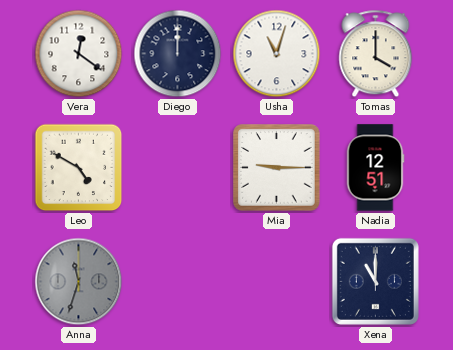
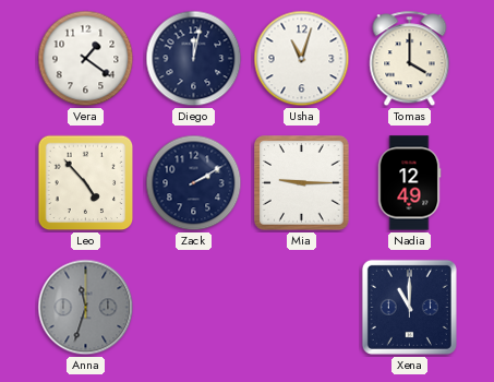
Vera: 12:21 -> 1:21
Diego: 12:00 -> 12:02
Leo: 4:50 -> 4:53
Zack: none -> 2:10
Nadia: 12:51 -> 12:49
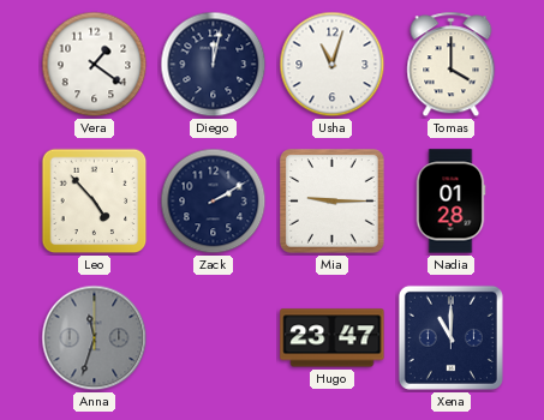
Nadia: 12:49 -> 01:28
Hugo: none -> 23:47
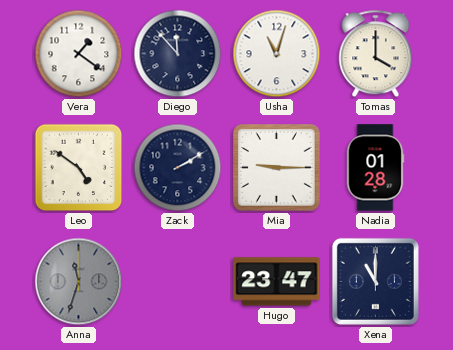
Diego: 12:02 -> 11:53
Leo: 4:53 -> 4:51
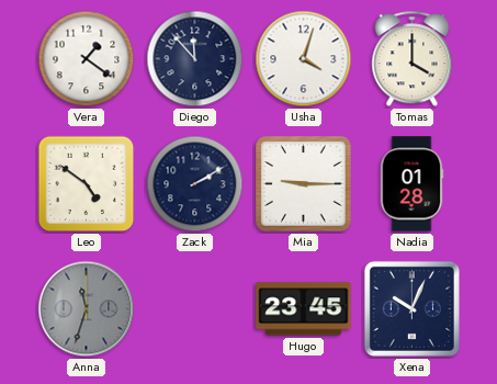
Usha: 11:03 -> 4:03
Hugo: 23:47 -> 23:45
Xena: 11:00 -> 10:04
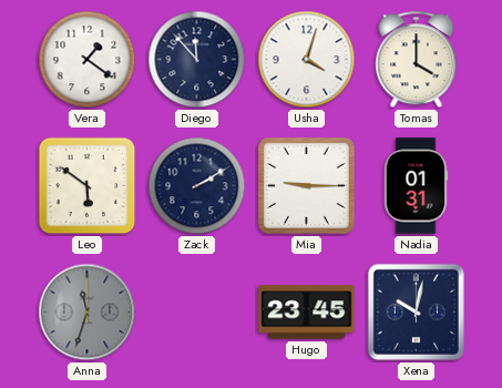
Leo: 4:51 -> 5:51
Nadia: 01:28 -> 01:31
Xena: 10:04 -> 10:02
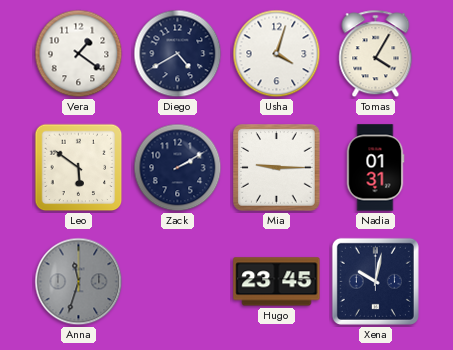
Diego: 11:53 -> 4:40
Tomas: 4:00 -> 4:05
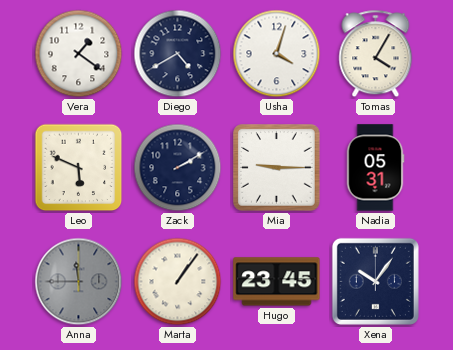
Leo: 5:51 -> 5:49
Nadia: 01:31 -> 05:31
Anna: 11:33 -> 11:45
Marta: none -> 1:06
Xena: 10:02 -> 10:06
